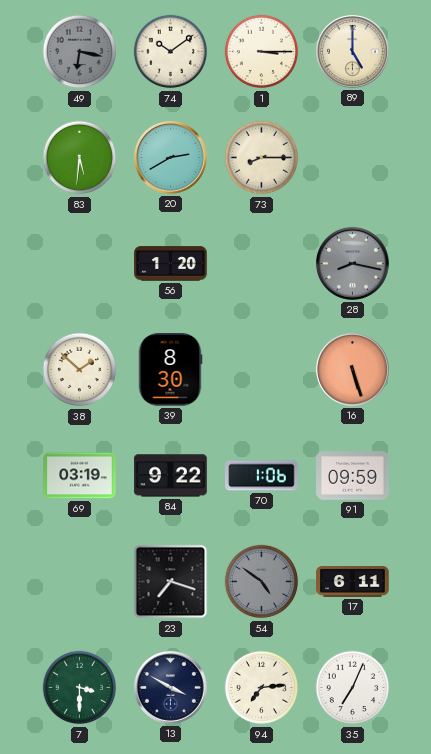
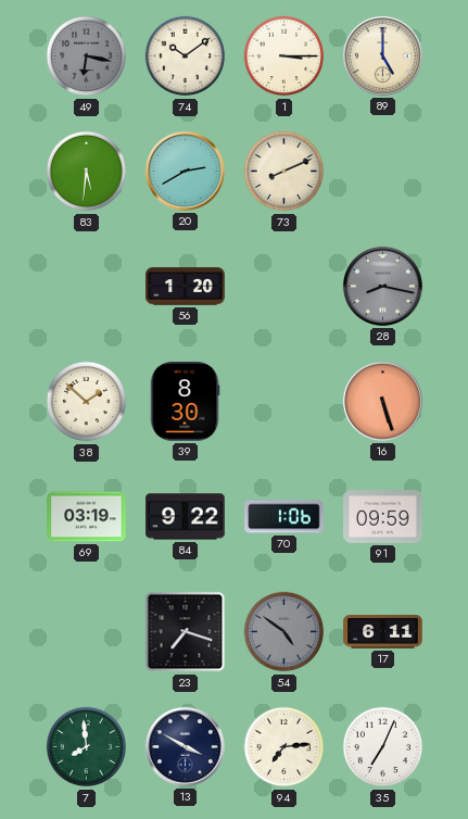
73: 8:15 -> 8:11
7: 3:30 -> 7:59
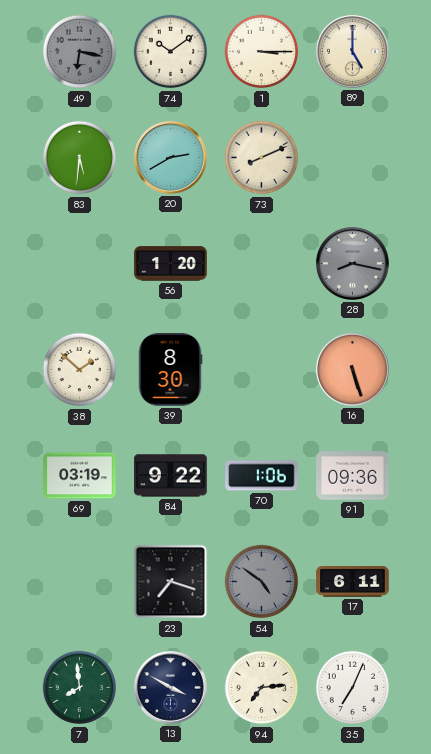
91: 09:59 -> 09:36
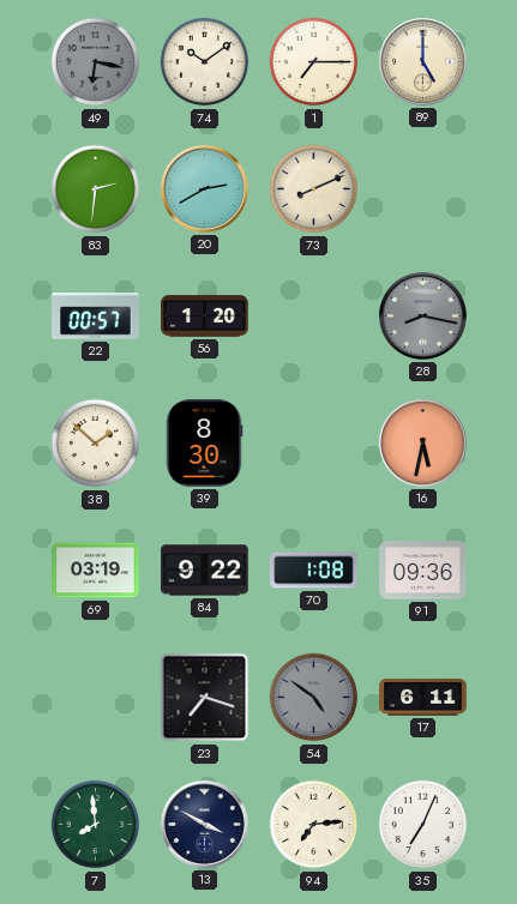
1: 3:15 -> 7:15
83: 5:31 -> 2:31
22: none -> 00:57
16: 5:27 -> 5:32
70: 1:06 -> 1:08
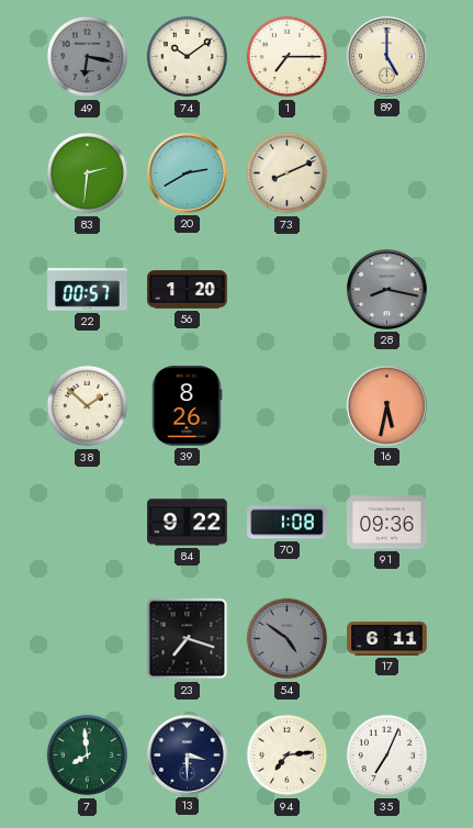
39: 8:30 -> 8:26
69: 03:19 -> none
13: 3:50 -> 3:30
